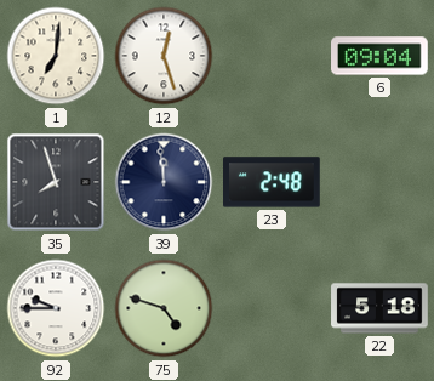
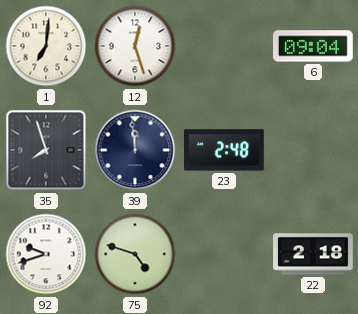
92: 9:45 -> 9:42
22: 5:18 -> 2:18
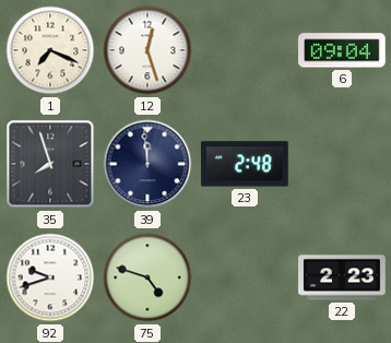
1: 7:01 -> 7:19
22: 2:18 -> 2:23
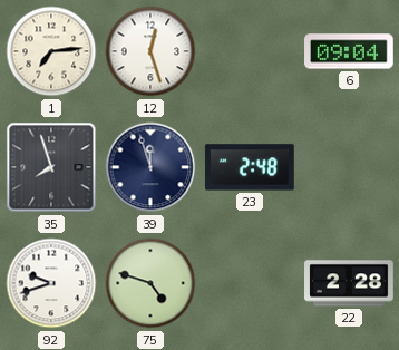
1: 7:19 -> 7:14
39: 11:59 -> 11:57
22: 2:23 -> 2:28
